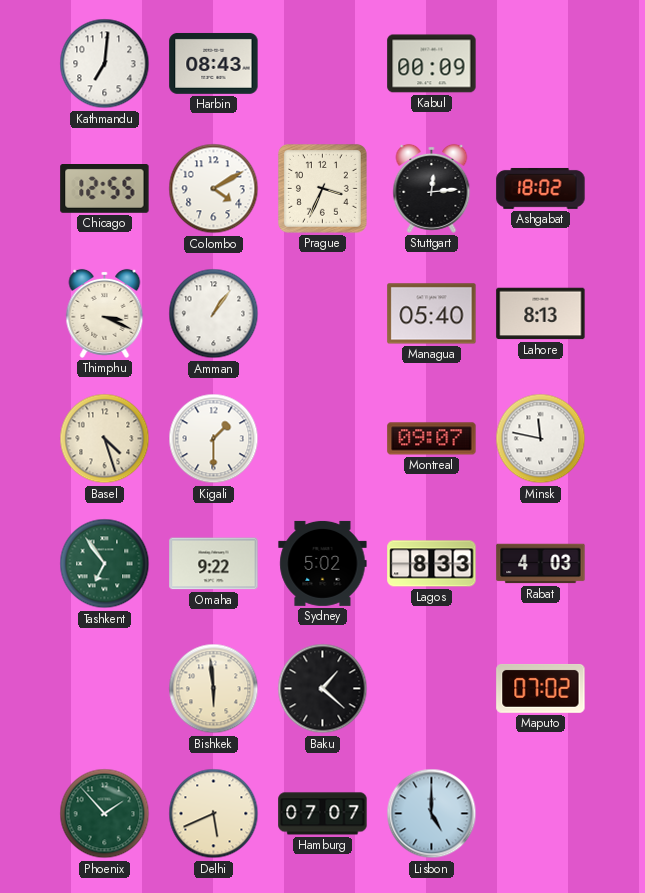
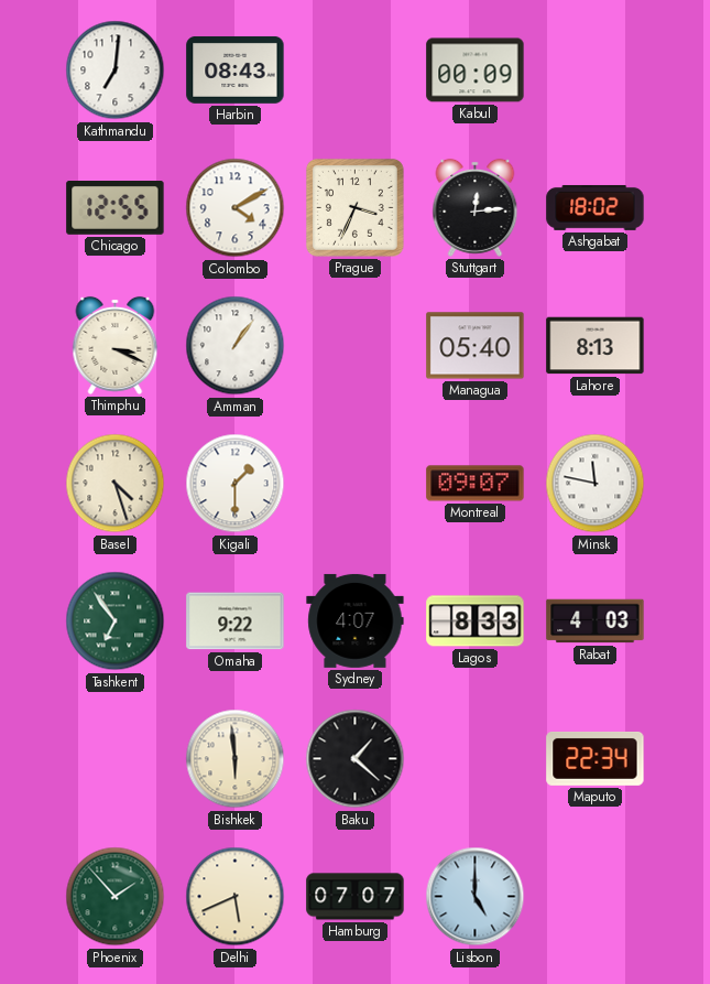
Sydney: 5:02 -> 4:07
Maputo: 07:02 -> 22:34
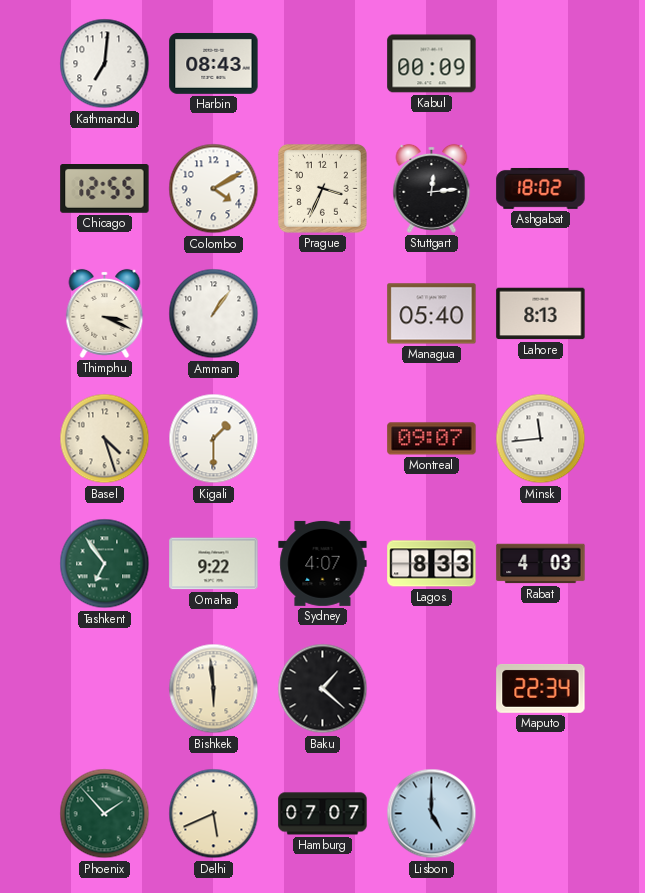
Minsk: 11:47 -> 11:44
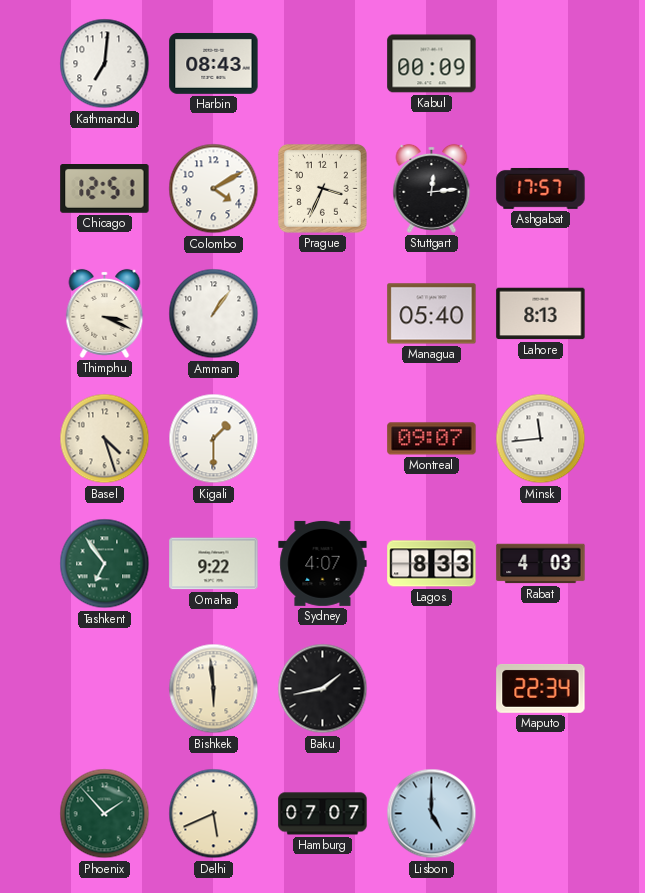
Chicago: 12:55 -> 12:51
Ashgabat: 18:02 -> 17:57
Baku: 1:22 -> 1:43
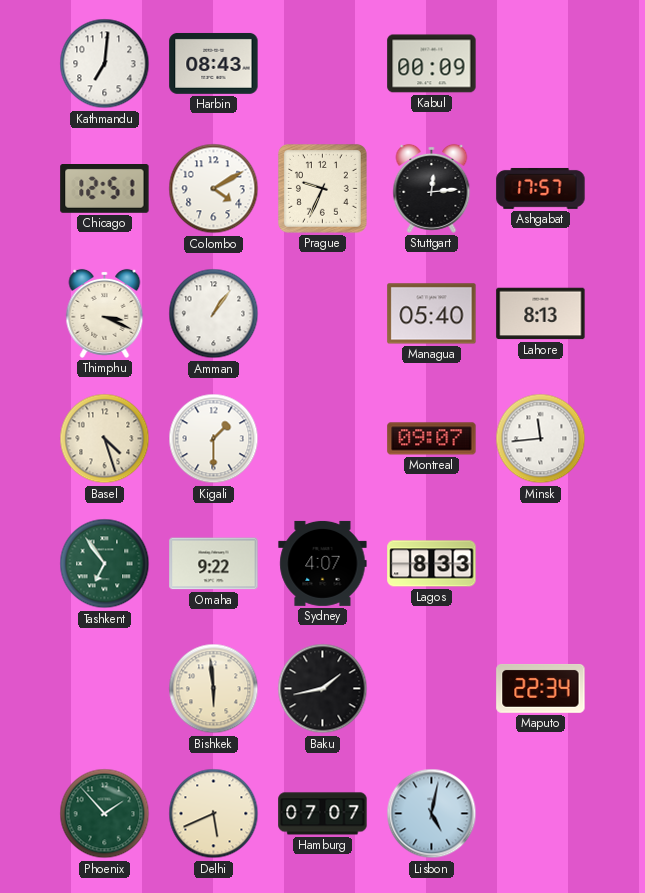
Prague: 3:34 -> 9:34
Rabat: 4:03 -> none
Lisbon: 5:00 -> 5:02
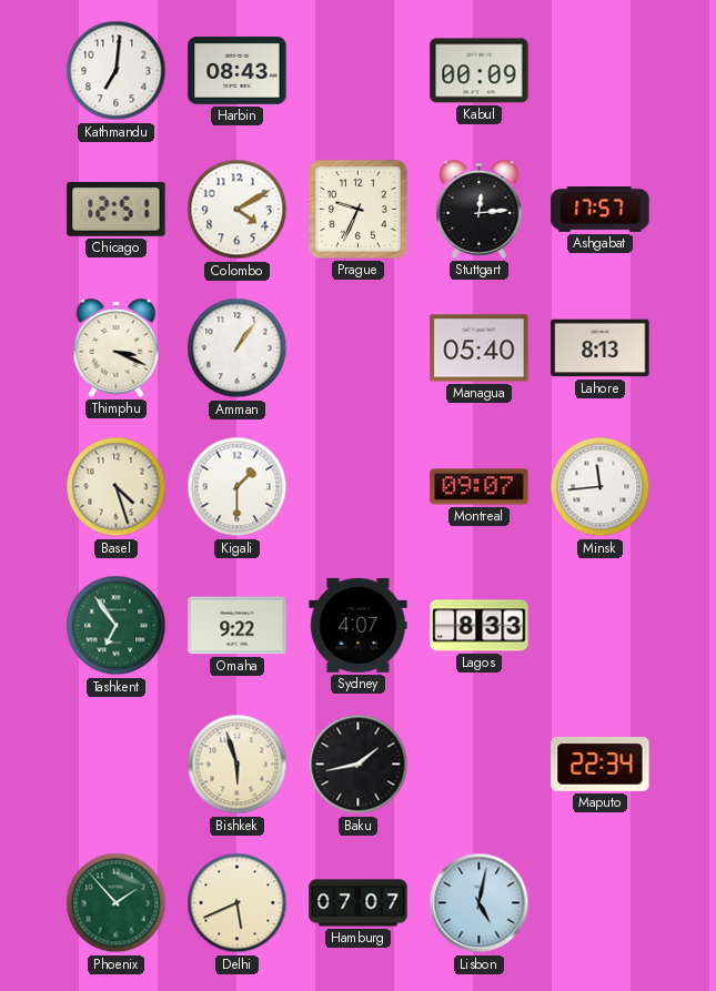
Bishkek: 5:59 -> 5:57
